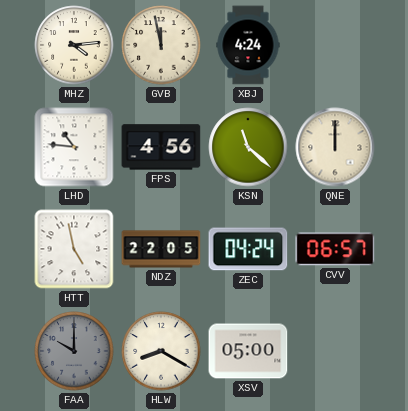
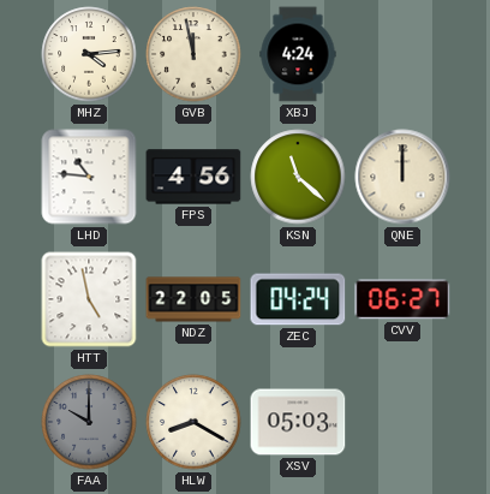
CVV: 06:57 -> 06:27
XSV: 05:00 -> 05:03
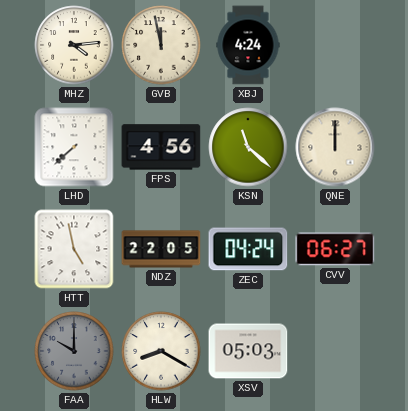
LHD: 10:46 -> 7:38
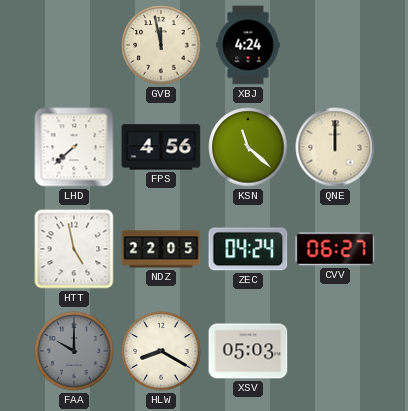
MHZ: 4:14 -> none
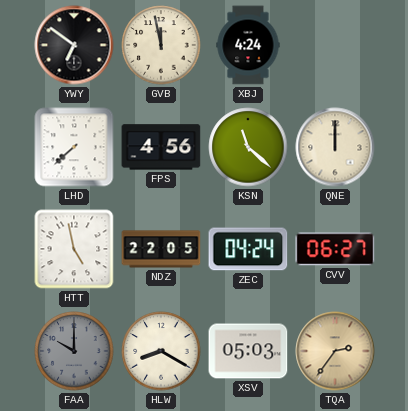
YWY: none -> 6:51
TQA: none -> 2:36
